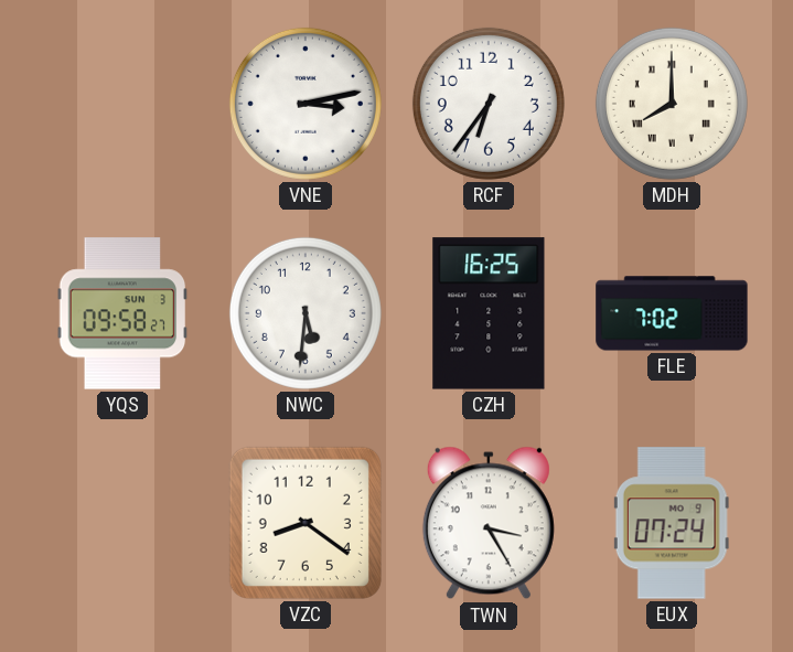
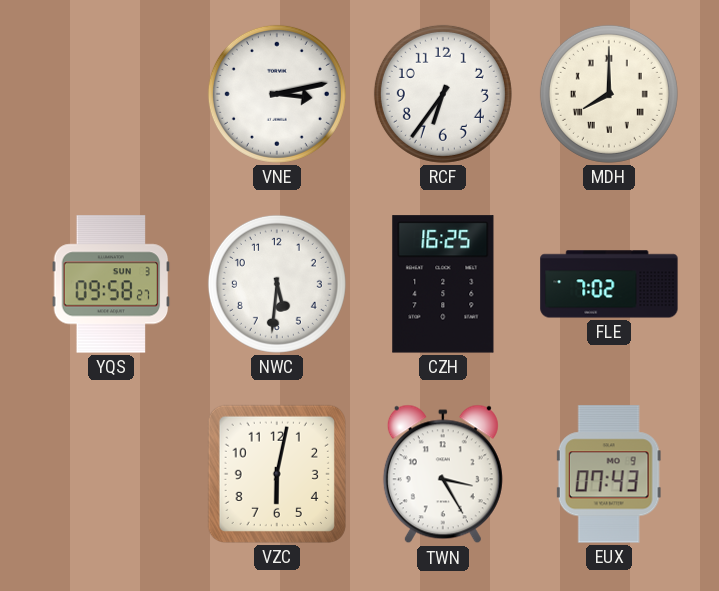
VZC: 8:21 -> 6:02
EUX: 07:24 -> 07:43
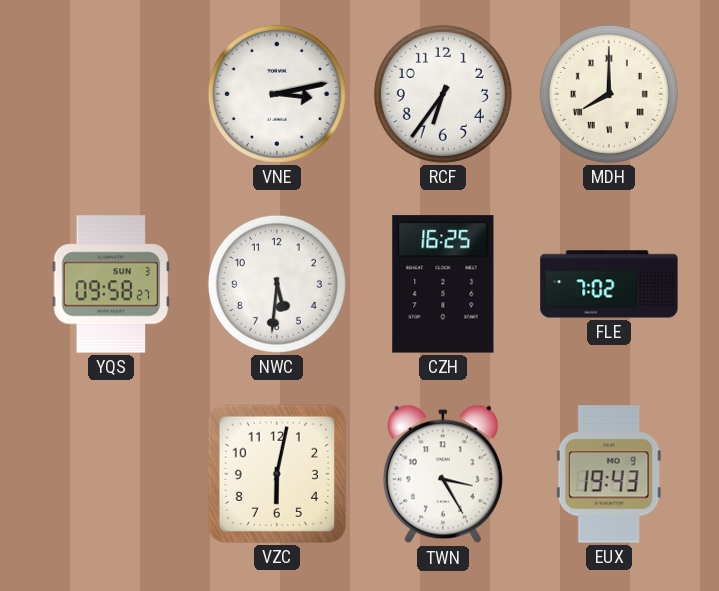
EUX: 07:43 -> 19:43
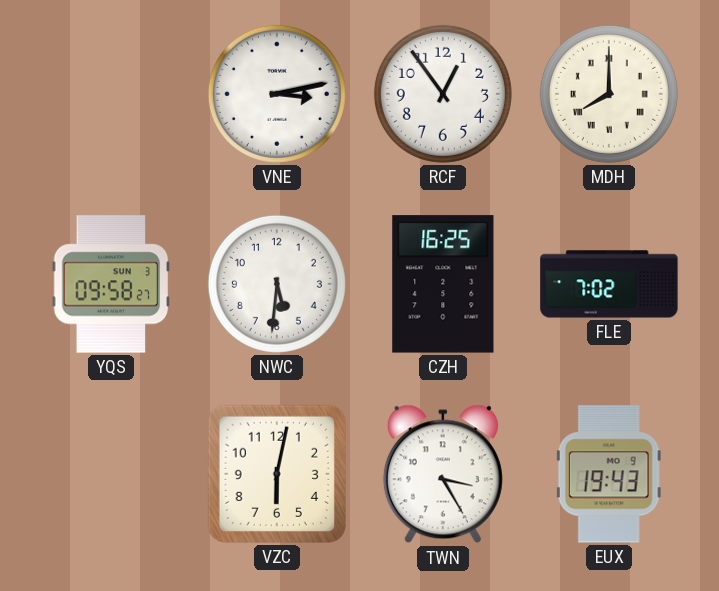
RCF: 6:36 -> 12:54
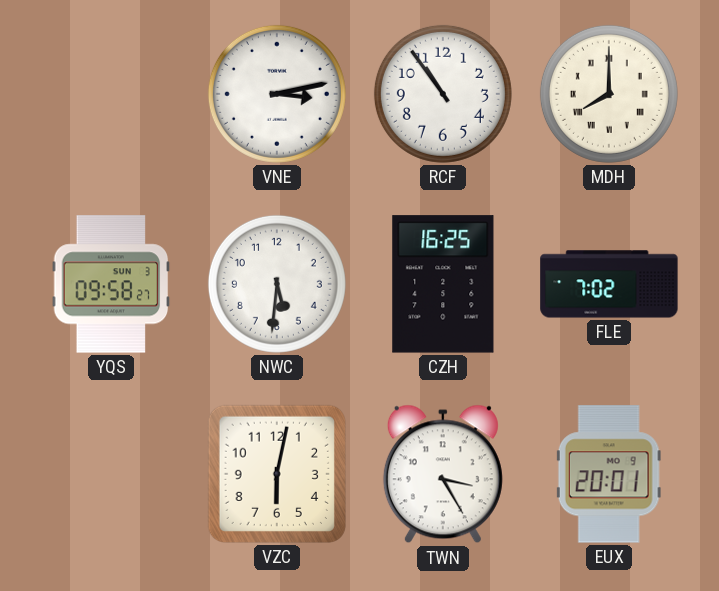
RCF: 12:54 -> 10:54
EUX: 19:43 -> 20:01
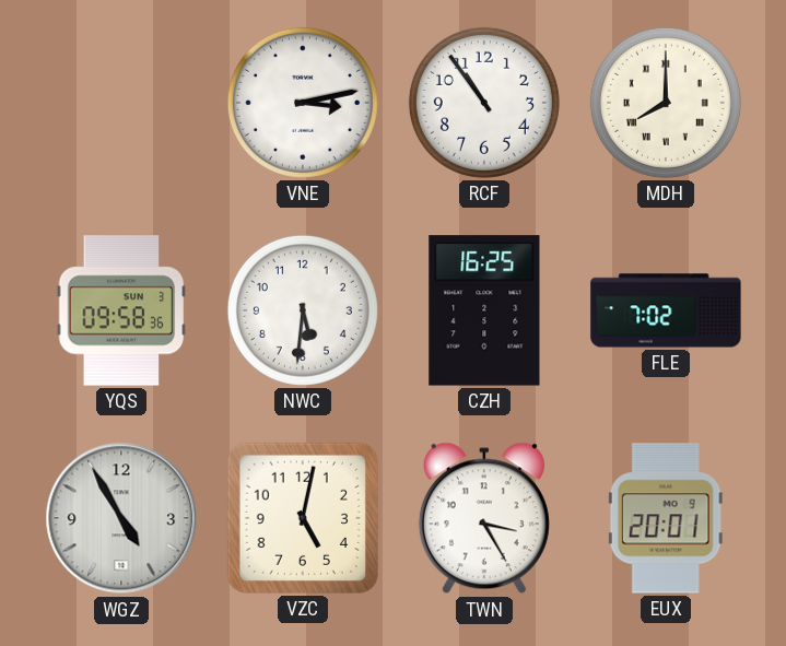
YQS: 09:58:27 -> 09:58:36
WGZ: none -> 4:55
VZC: 6:02 -> 5:02
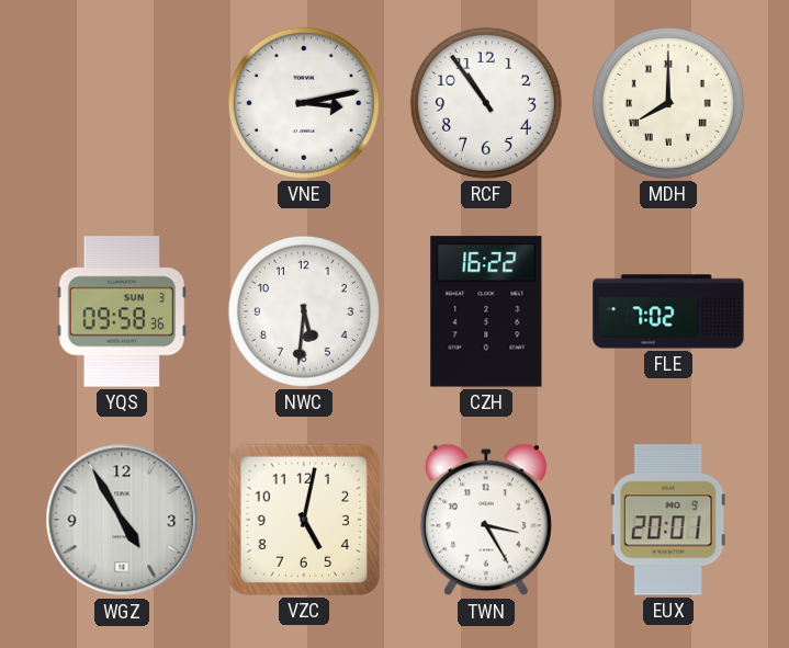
CZH: 16:25 -> 16:22
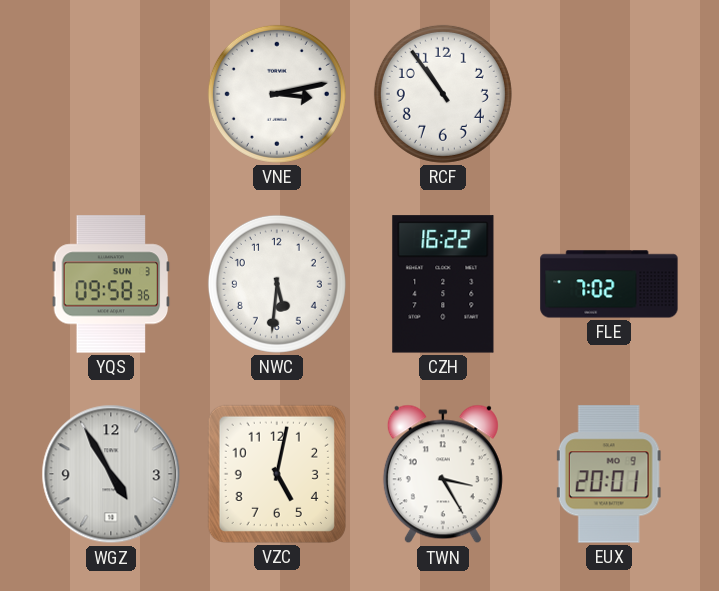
MDH: 8:00 -> none
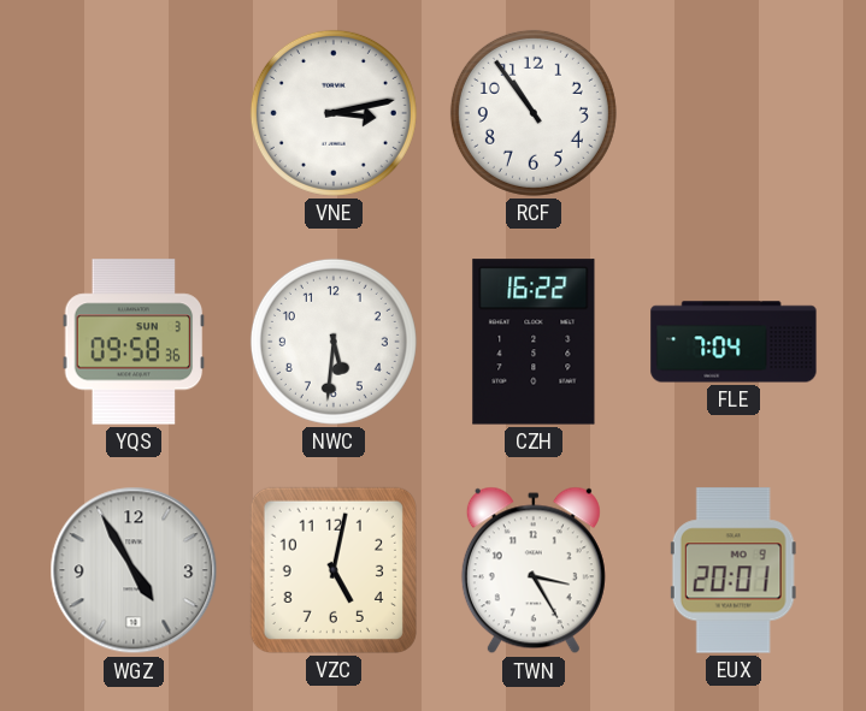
FLE: 7:02 -> 7:04
